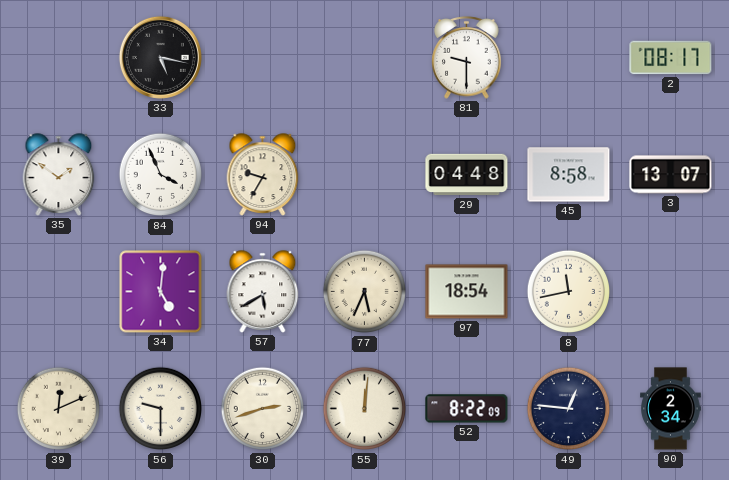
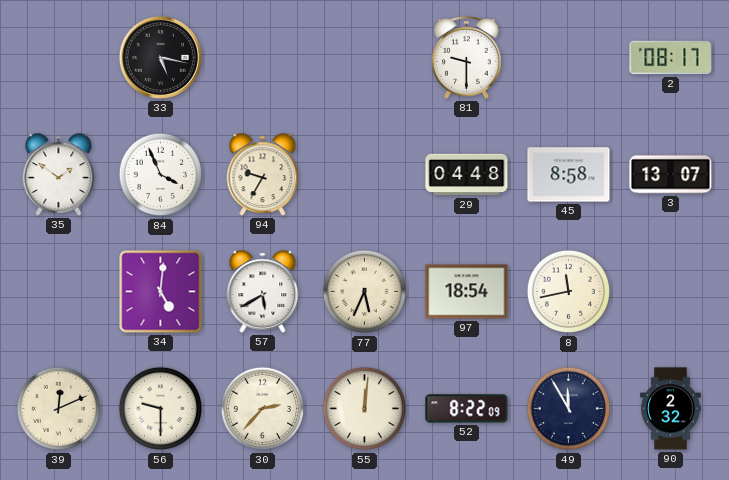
30: 2:42 -> 2:37
49: 12:46 -> 11:55
90: 2:34 -> 2:32
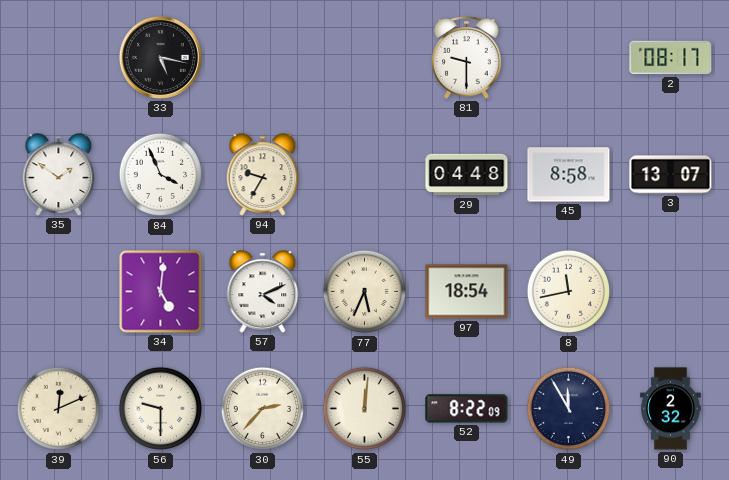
57: 5:40 -> 4:11
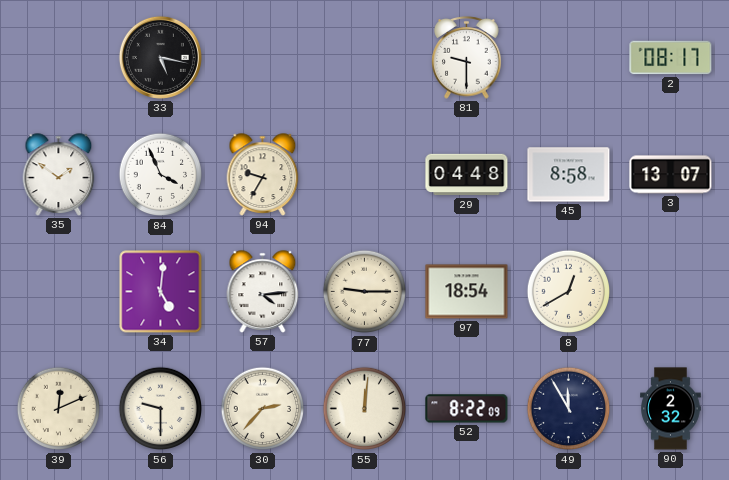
57: 4:11 -> 4:14
77: 5:34 -> 9:15
8: 11:43 -> 12:40
